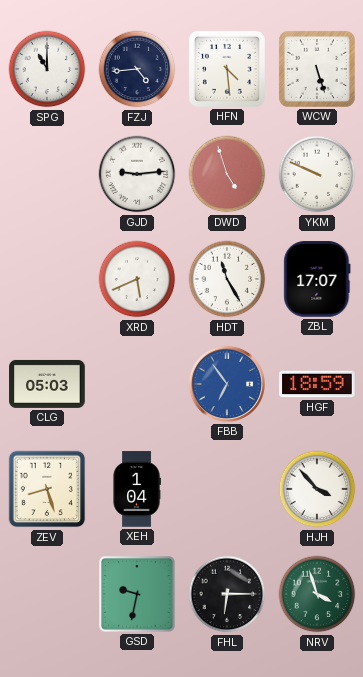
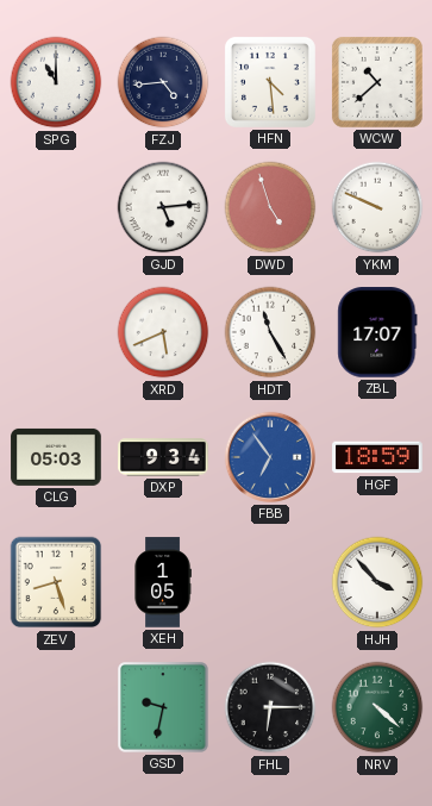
WCW: 5:27 -> 10:38
GJD: 9:14 -> 5:14
DXP: none -> 9:34
XEH: 1:04 -> 1:05
NRV: 3:57 -> 4:22
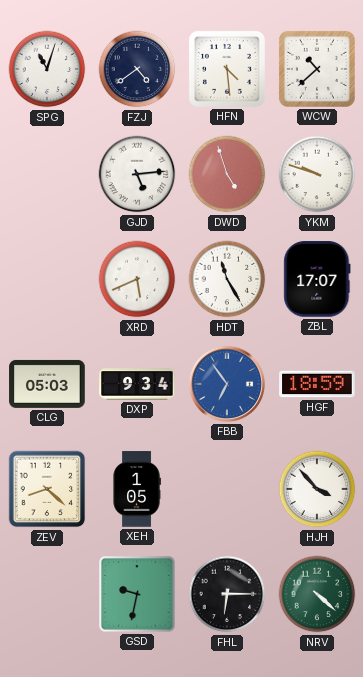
SPG: 11:00 -> 11:03
FZJ: 4:44 -> 4:39
YKM: 9:49 -> 9:48
ZEV: 8:27 -> 8:22
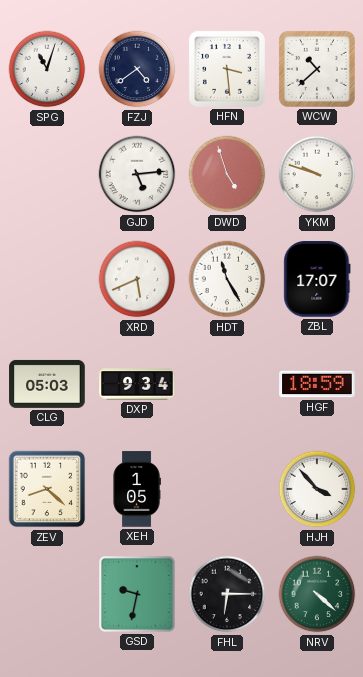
HFN: 4:29 -> 3:29
FBB: 6:54 -> none
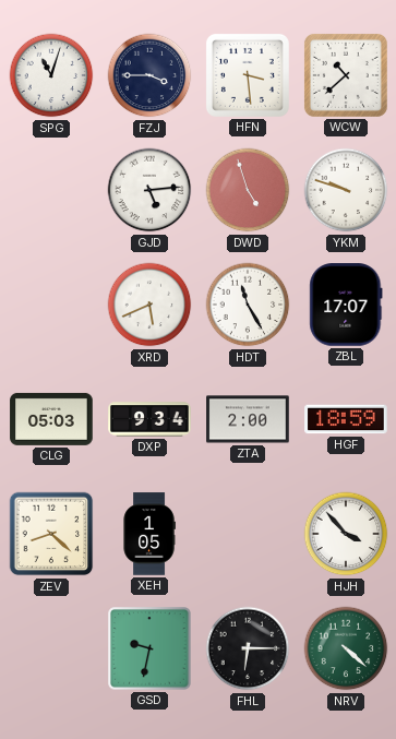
FZJ: 4:39 -> 3:45
ZTA: none -> 2:00
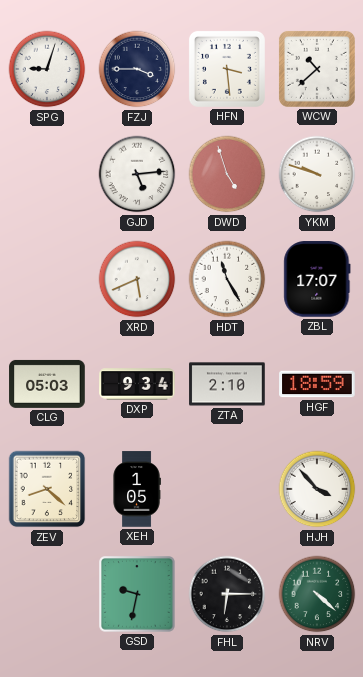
SPG: 11:03 -> 9:03
ZTA: 2:00 -> 2:10
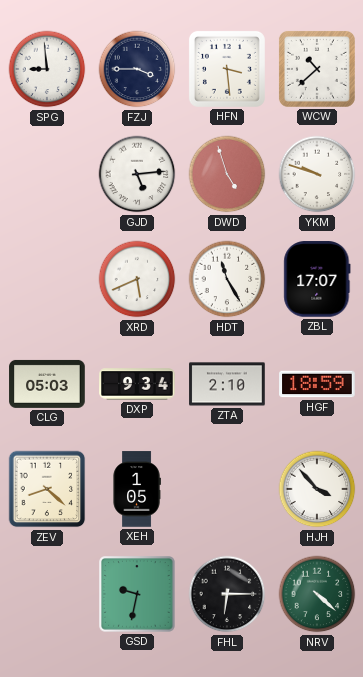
SPG: 9:03 -> 8:59
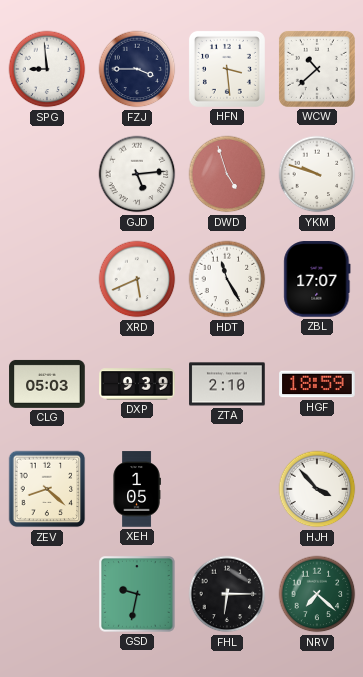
DXP: 9:34 -> 9:39
NRV: 4:22 -> 7:22
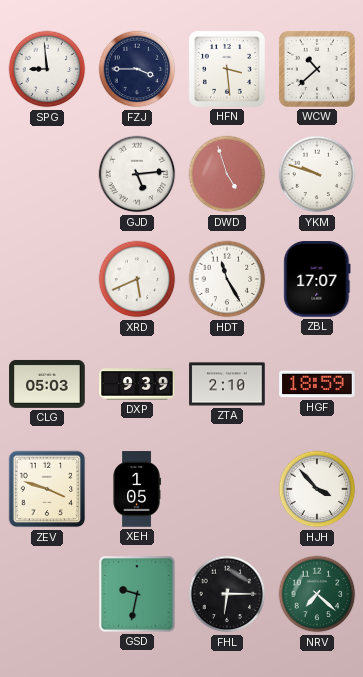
ZEV: 8:22 -> 3:48
